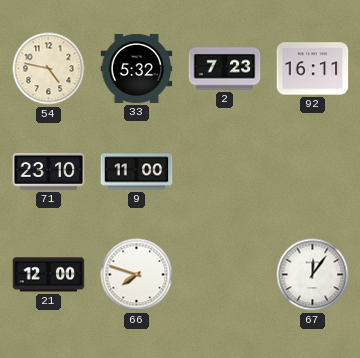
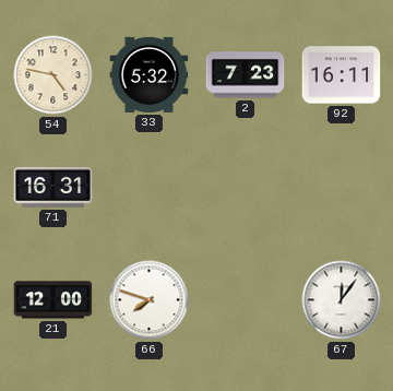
71: 23:10 -> 16:31
9: 11:00 -> none
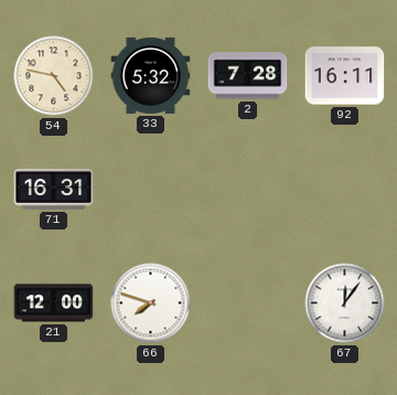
2: 7:23 -> 7:28
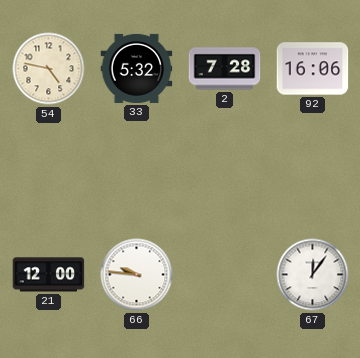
92: 16:11 -> 16:06
71: 16:31 -> none
66: 7:48 -> 9:46
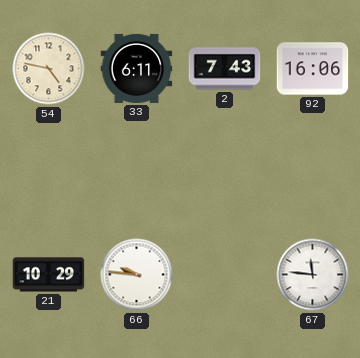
33: 5:32 -> 6:11
2: 7:28 -> 7:43
21: 12:00 -> 10:29
67: 12:06 -> 11:46
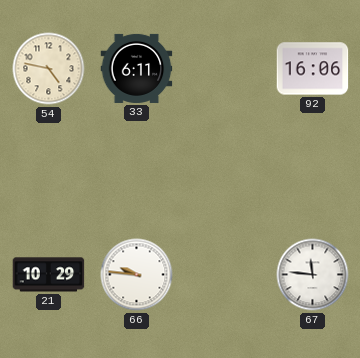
2: 7:43 -> none
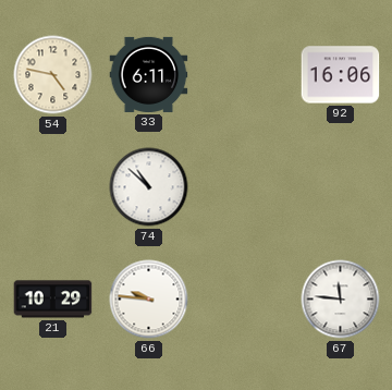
74: none -> 10:52
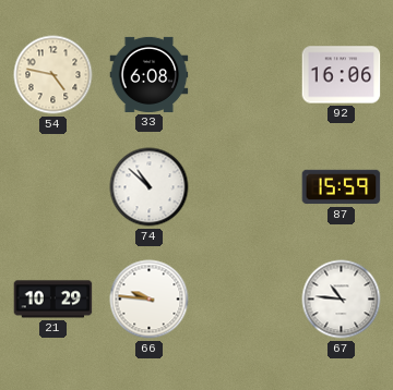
33: 6:11 -> 6:08
87: none -> 15:59
67: 11:46 -> 10:46
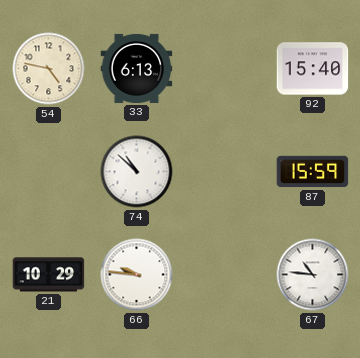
33: 6:08 -> 6:13
92: 16:06 -> 15:40
